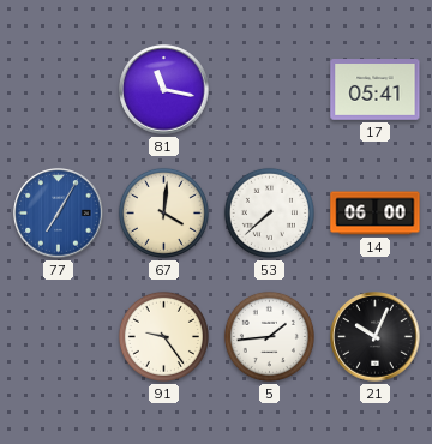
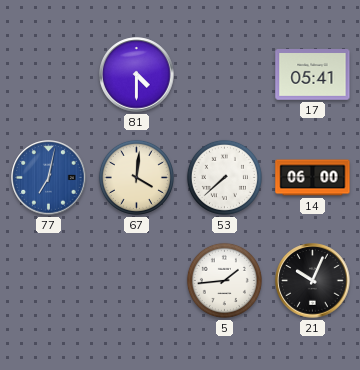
81: 11:17 -> 4:30
77: 7:05 -> 7:02
91: 9:24 -> none
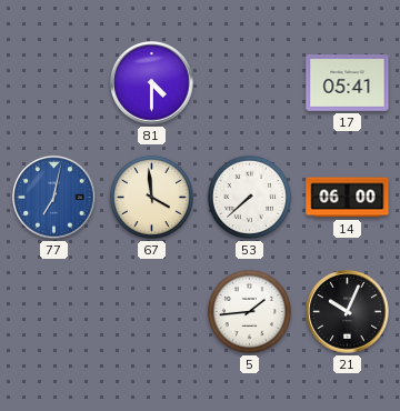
67: 4:01 -> 3:59
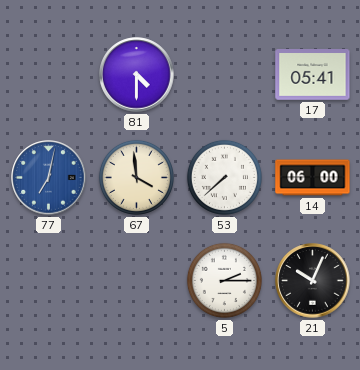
5: 1:44 -> 2:15
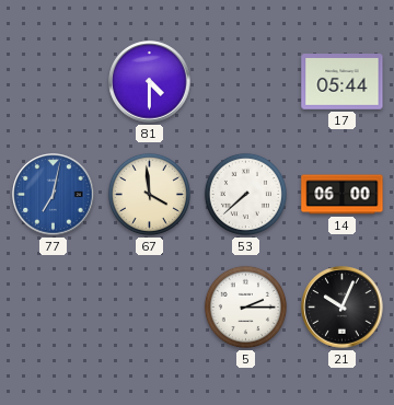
17: 05:41 -> 05:44
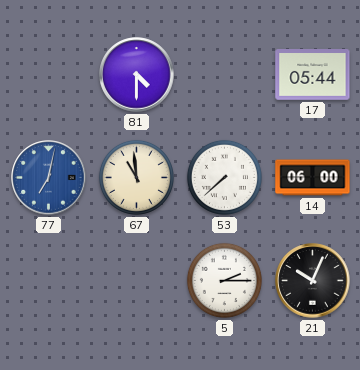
67: 3:59 -> 10:59
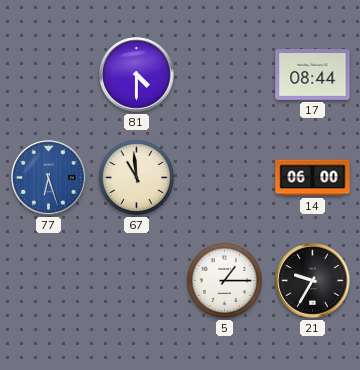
17: 05:44 -> 08:44
77: 7:02 -> 6:27
53: 7:38 -> none
5: 2:15 -> 1:15
21: 10:04 -> 9:35
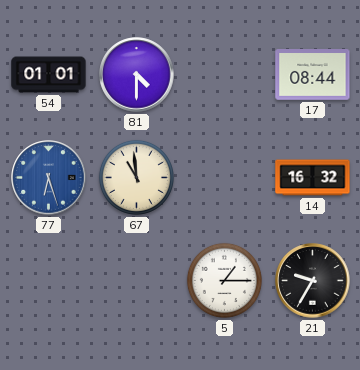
54: none -> 01:01
14: 06:00 -> 16:32
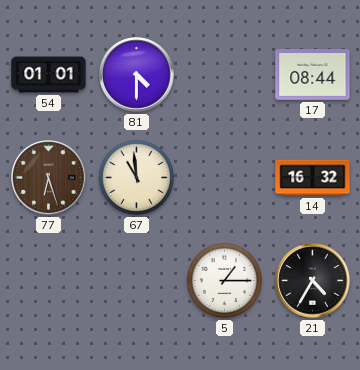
77 dial: blue -> brown
21: 9:35 -> 4:35
